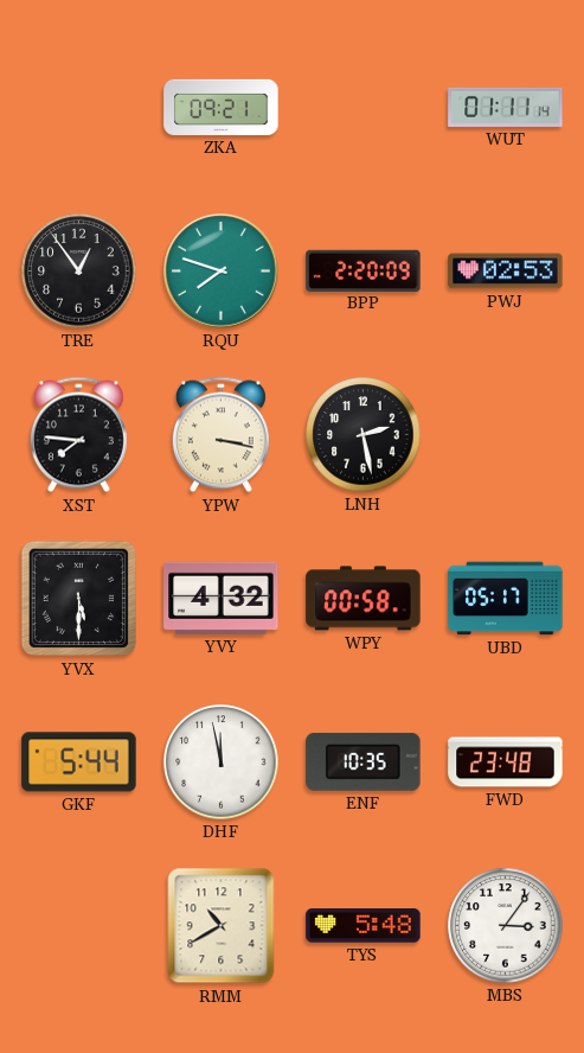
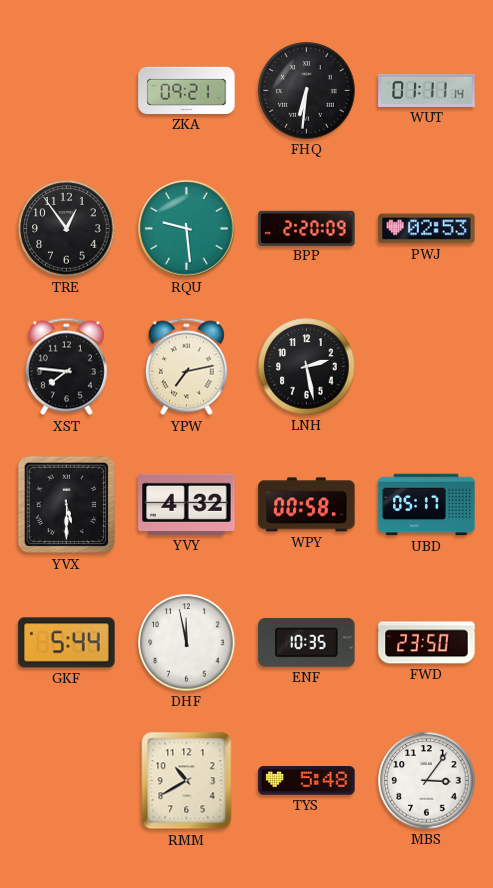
FHQ: none -> 6:31
RQU: 7:48 -> 9:29
YPW: 3:17 -> 7:13
FWD: 23:48 -> 23:50
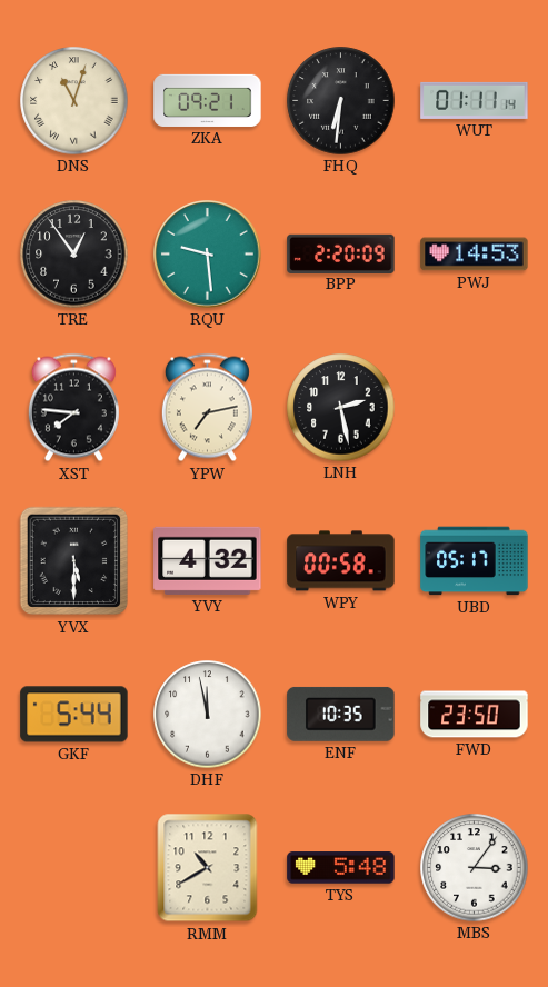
DNS: none -> 11:03
PWJ: 02:53 -> 14:53
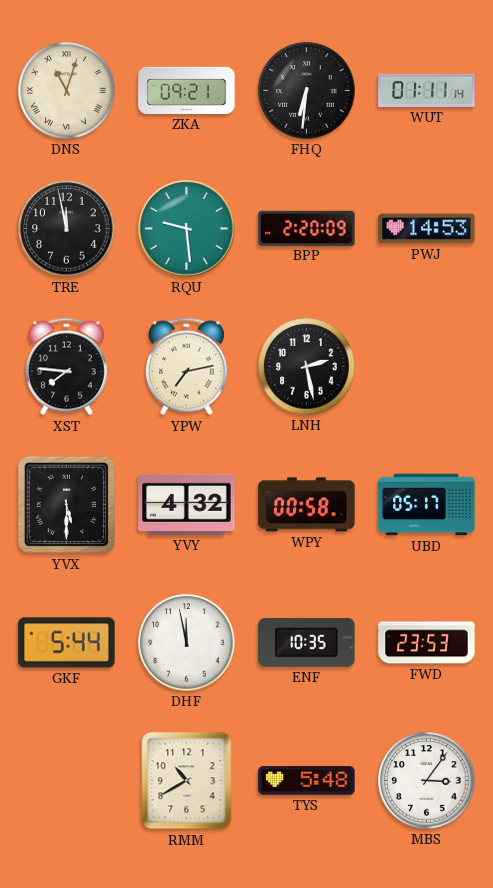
TRE: 12:54 -> 11:58
FWD: 23:50 -> 23:53
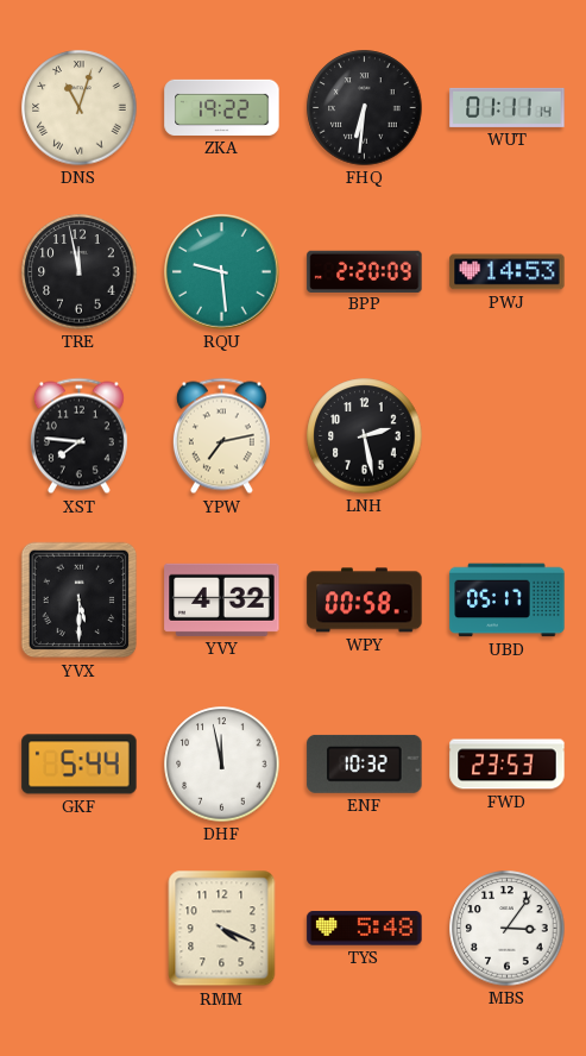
ZKA: 09:21 -> 19:22
ENF: 10:35 -> 10:32
RMM: 10:40 -> 4:19
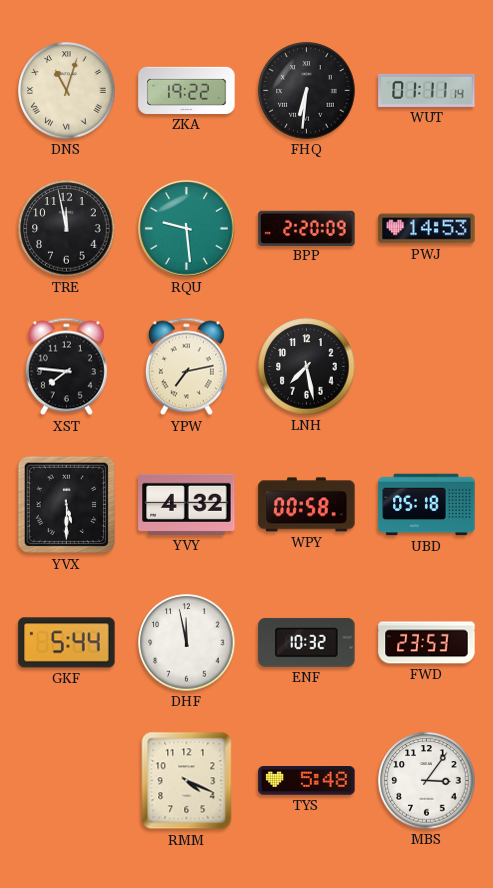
LNH: 2:28 -> 7:28
UBD: 05:17 -> 05:18
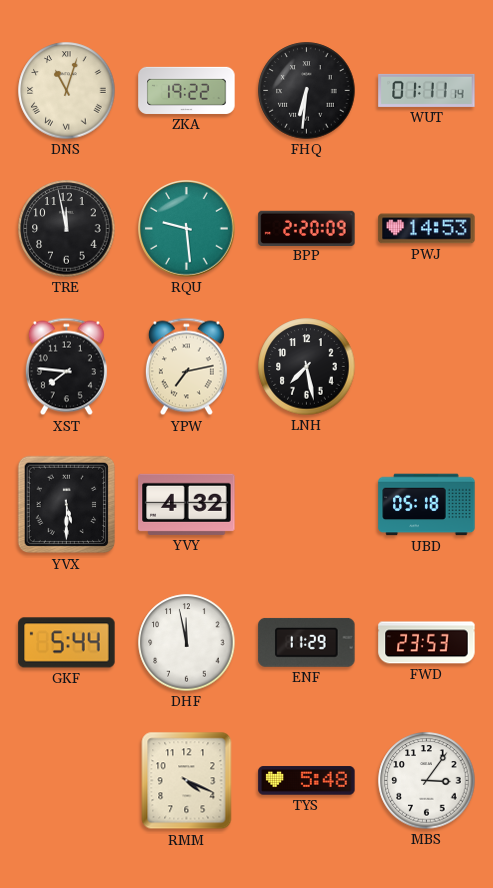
WPY: 00:58 -> none
ENF: 10:32 -> 11:29
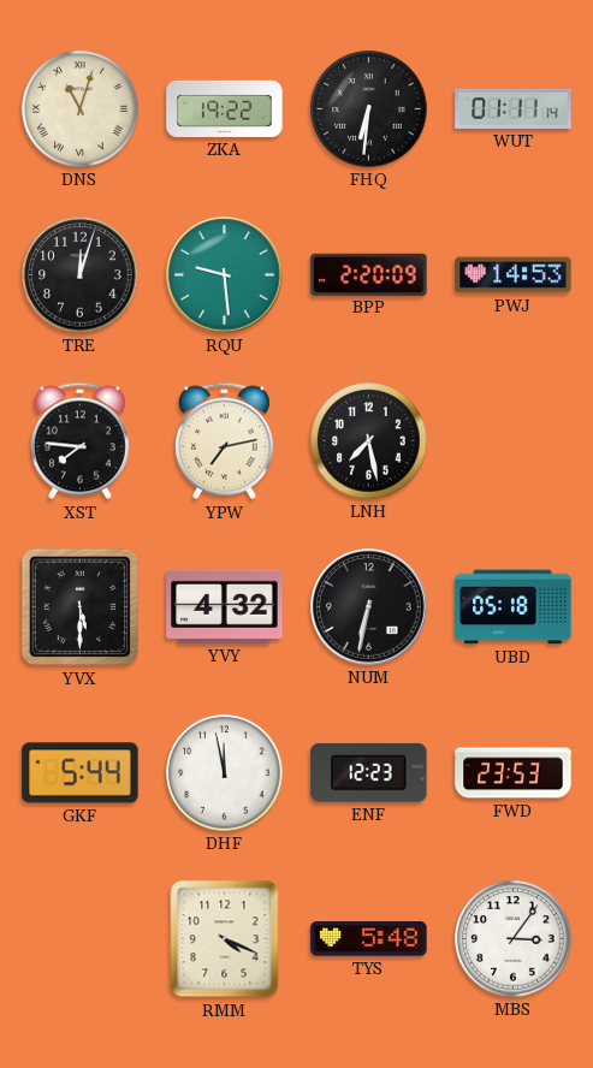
TRE: 11:58 -> 12:03
NUM: none -> 6:32
ENF: 11:29 -> 12:23
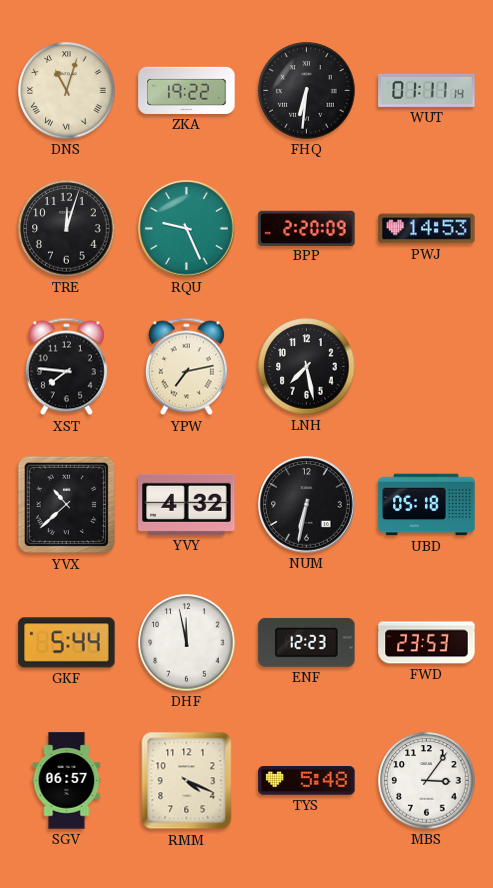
RQU: 9:29 -> 9:26
YVX: 5:30 -> 10:38
SGV: none -> 06:57
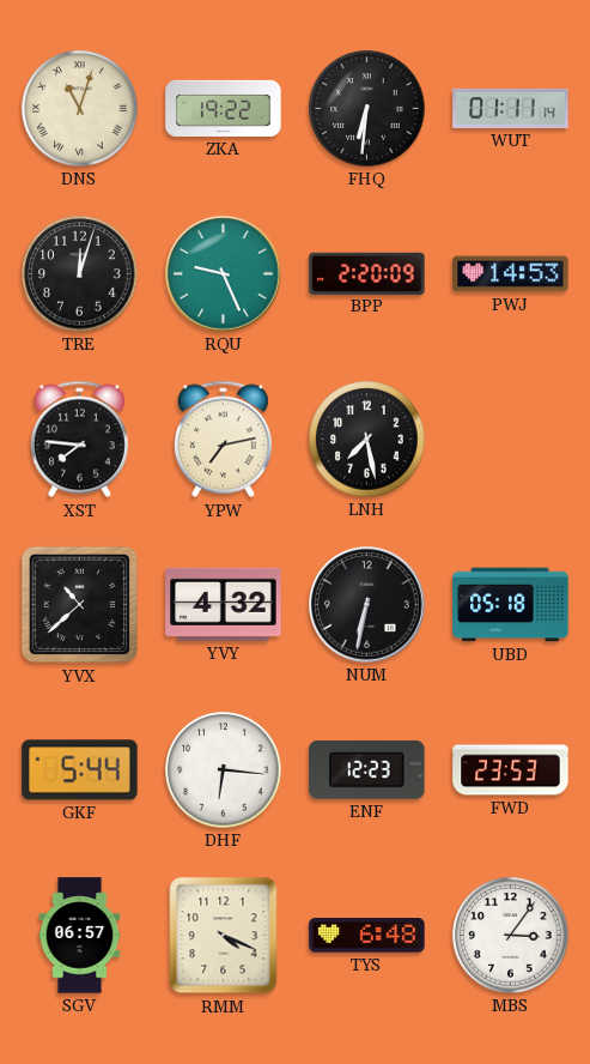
DHF: 11:58 -> 6:16
TYS: 5:48 -> 6:48
